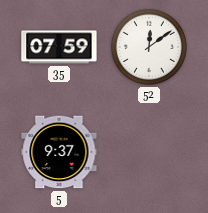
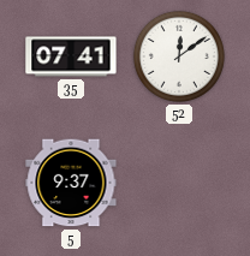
35: 07:59 -> 07:41
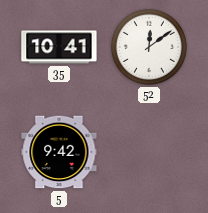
35: 07:41 -> 10:41
5: 9:37 -> 9:42
